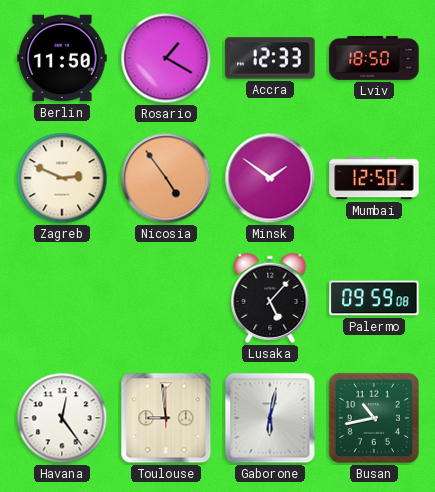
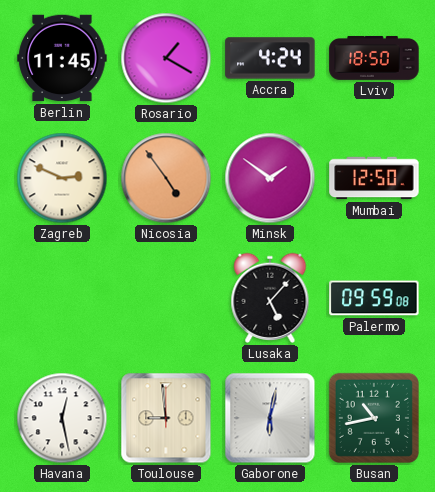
Berlin: 11:50 -> 11:45
Accra: 12:33 -> 4:24
Havana: 12:24 -> 12:28
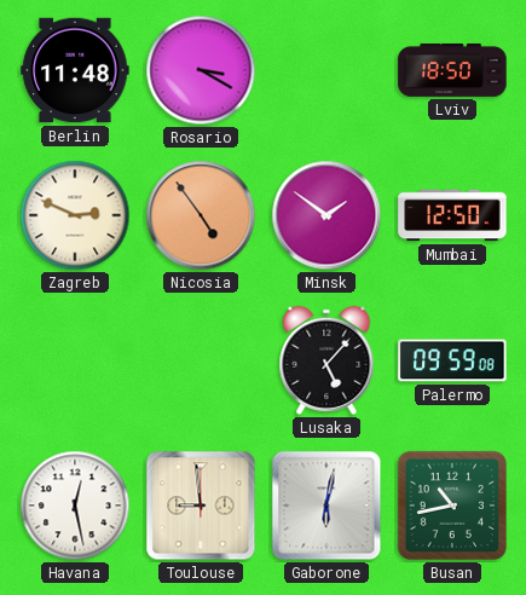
Berlin: 11:45 -> 11:48
Rosario: 1:20 -> 3:20
Accra: 4:24 -> none
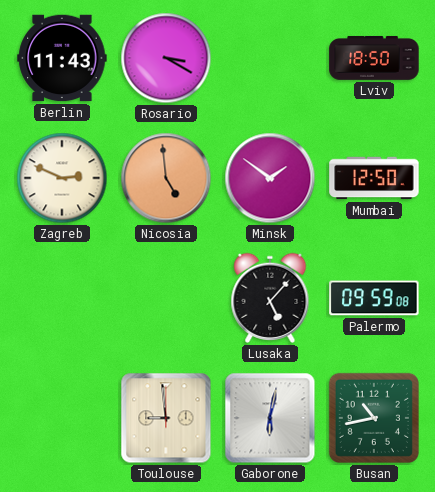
Berlin: 11:48 -> 11:43
Nicosia: 4:54 -> 4:59
Havana: 12:28 -> none
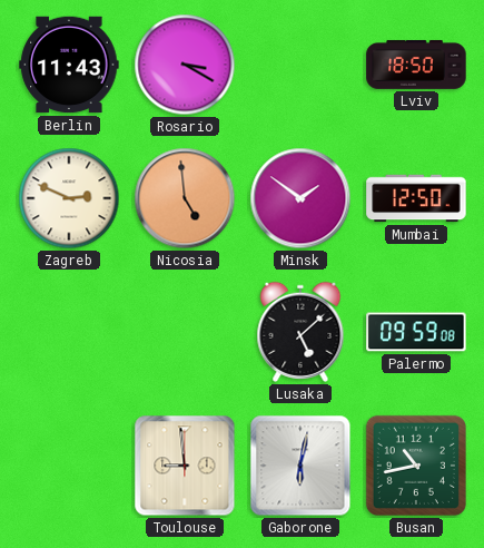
Lusaka: 5:07 -> 5:08
